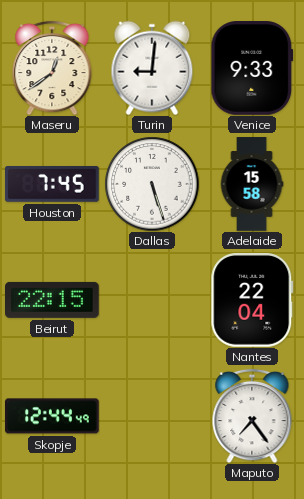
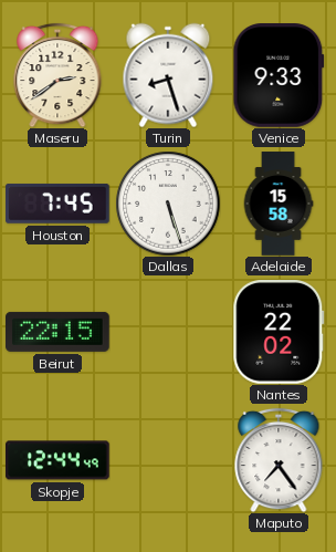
Maseru: 12:39 -> 2:39
Turin: 9:01 -> 8:27
Nantes: 22:04 -> 22:02
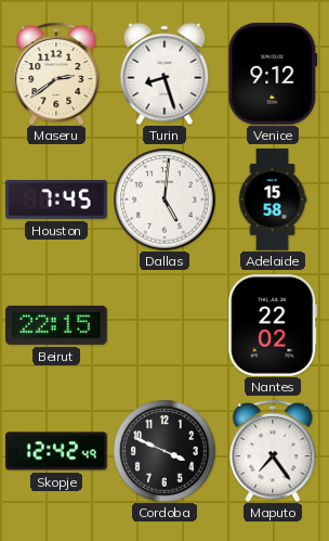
Venice: 9:33 -> 9:12
Dallas: 5:27 -> 5:01
Skopje: 12:44 -> 12:42
Cordoba: none -> 3:49
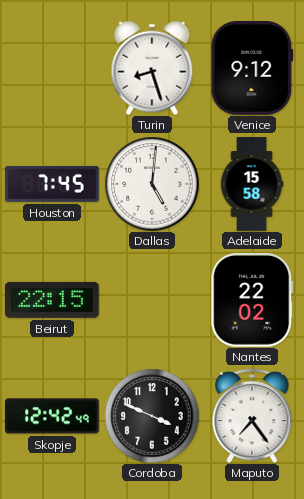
Maseru: 2:39 -> none
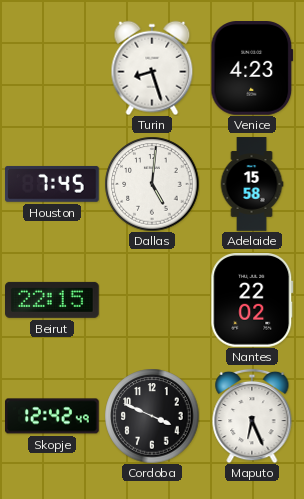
Venice: 9:12 -> 4:23
Maputo: 7:24 -> 6:26
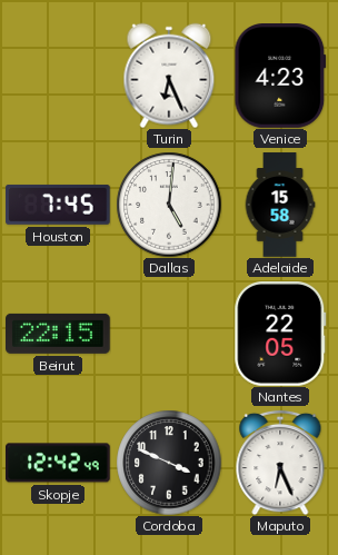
Turin: 8:27 -> 6:26
Nantes: 22:02 -> 22:05
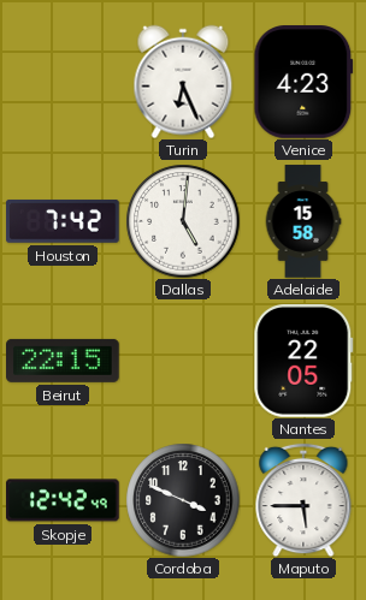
Houston: 7:45 -> 7:42
Maputo: 6:26 -> 5:45
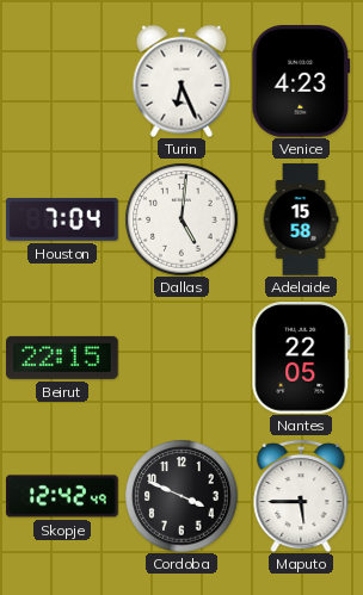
Houston: 7:42 -> 7:04
